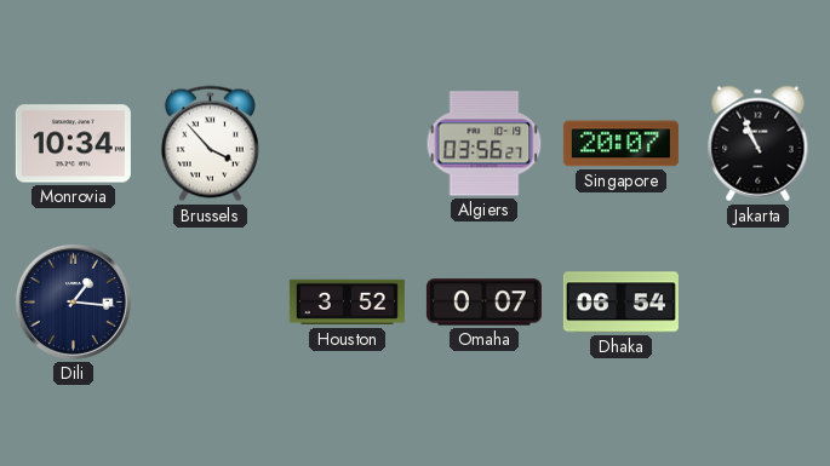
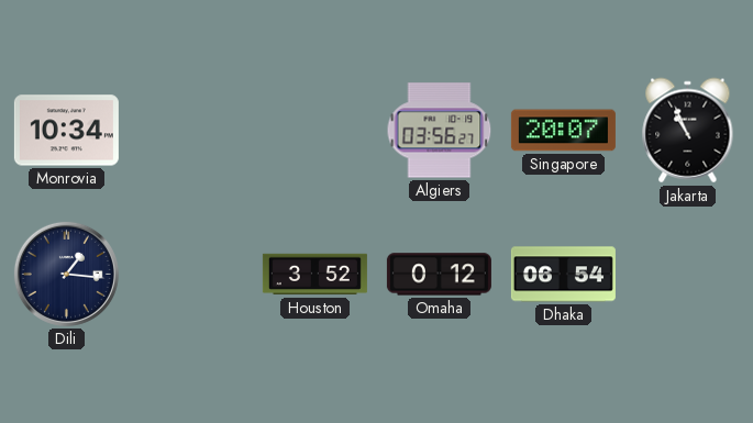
Brussels: 3:53 -> none
Omaha: 0:07 -> 0:12
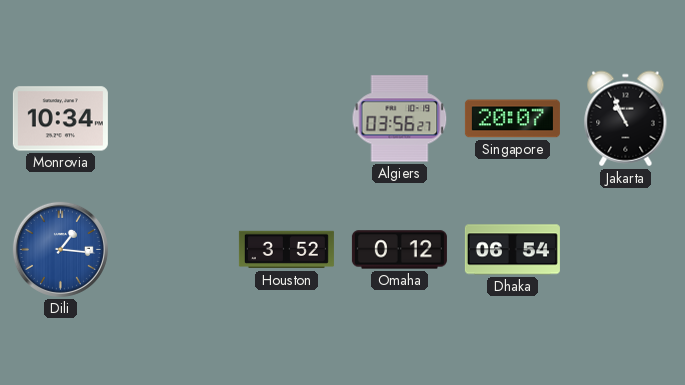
Dili dial: navy -> blue
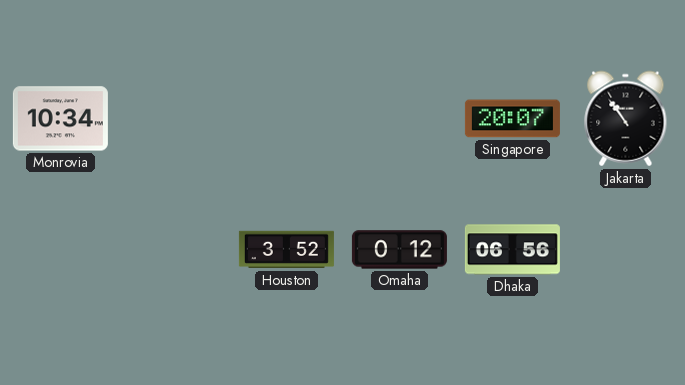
Algiers: 03:56 -> none
Jakarta: 10:56 -> 10:54
Dili: 1:16 -> none
Dhaka: 06:54 -> 06:56
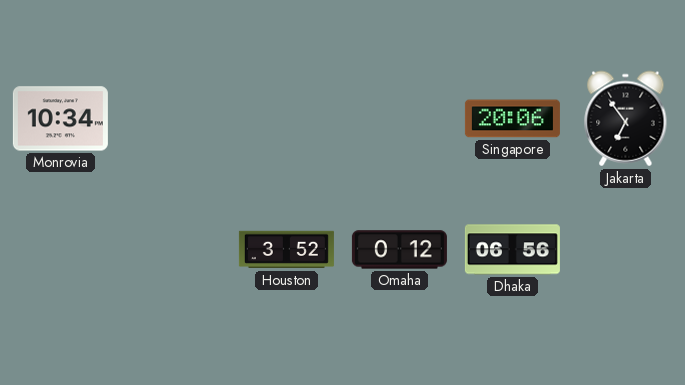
Singapore: 20:07 -> 20:06
Jakarta: 10:54 -> 6:54
